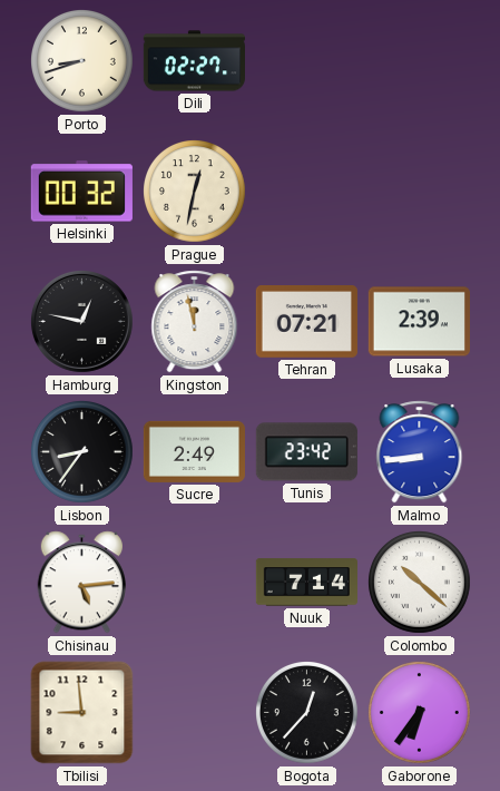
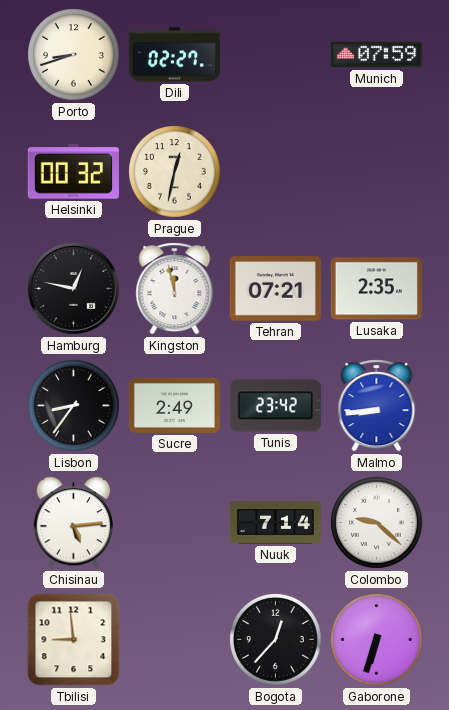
Munich: none -> 07:59
Lusaka: 2:39 -> 2:35
Colombo: 10:22 -> 9:22
Gaborone: 6:36 -> 6:33
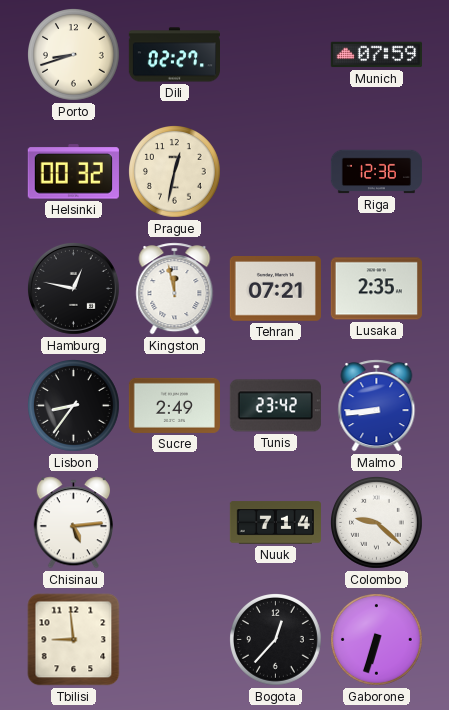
Riga: none -> 12:36
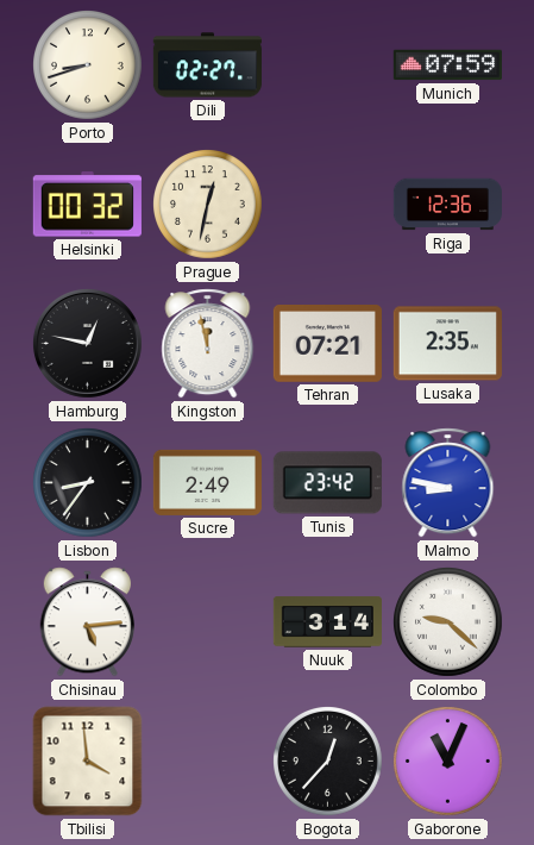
Malmo: 8:44 -> 8:47
Nuuk: 7:14 -> 3:14
Tbilisi: 8:59 -> 3:59
Gaborone: 6:33 -> 11:04
